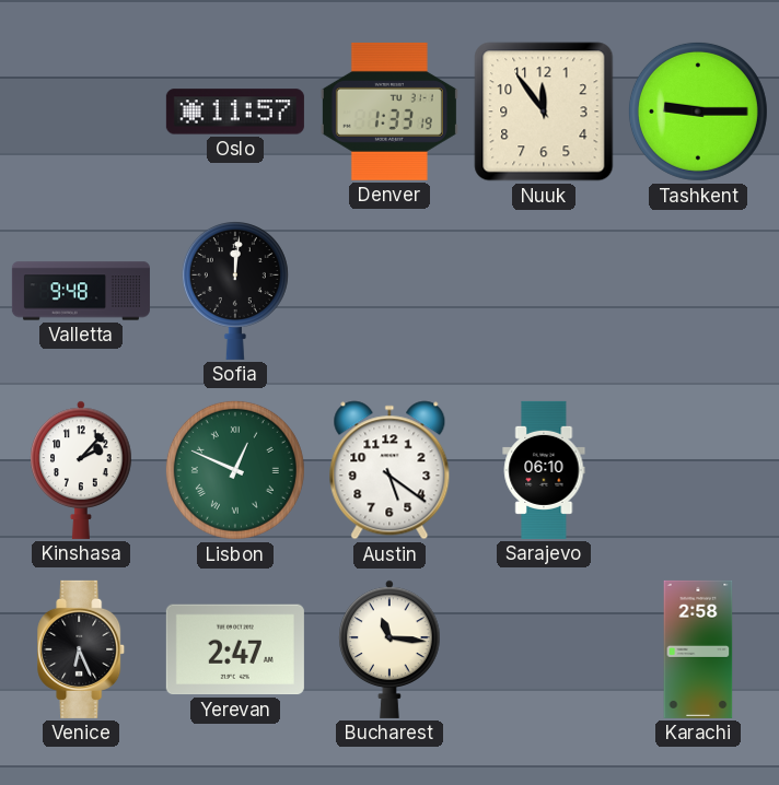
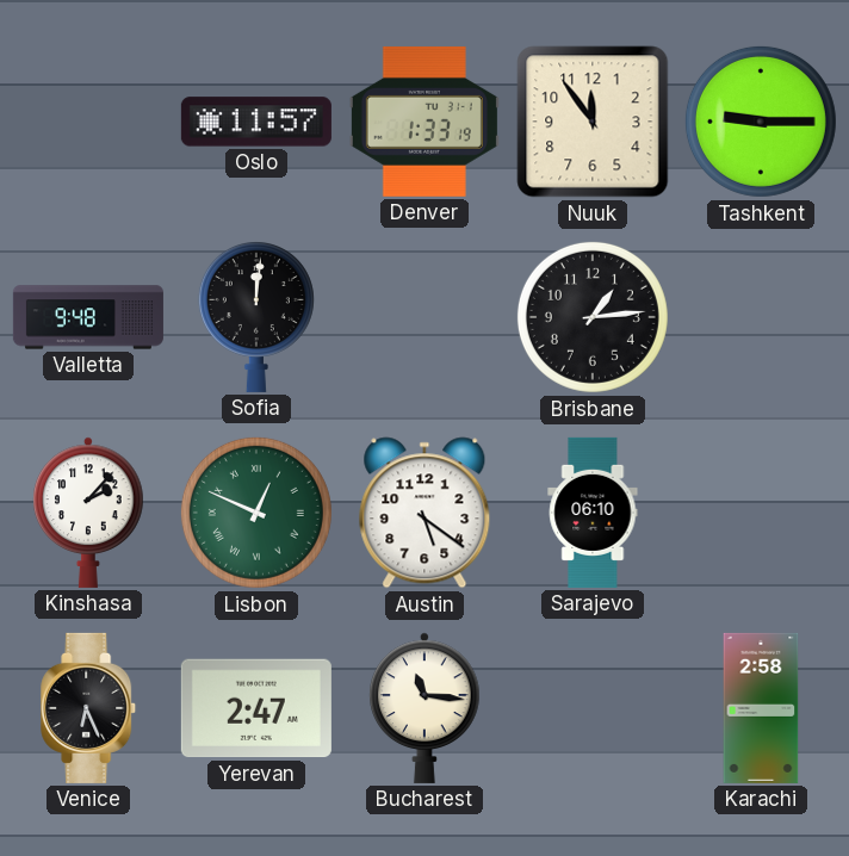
Brisbane: none -> 1:14
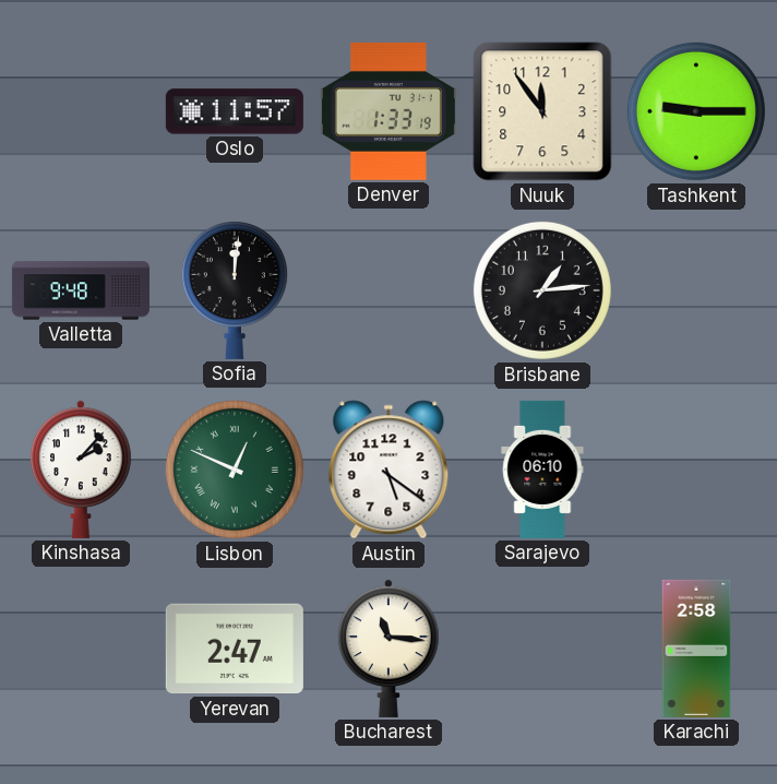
Venice: 6:26 -> none
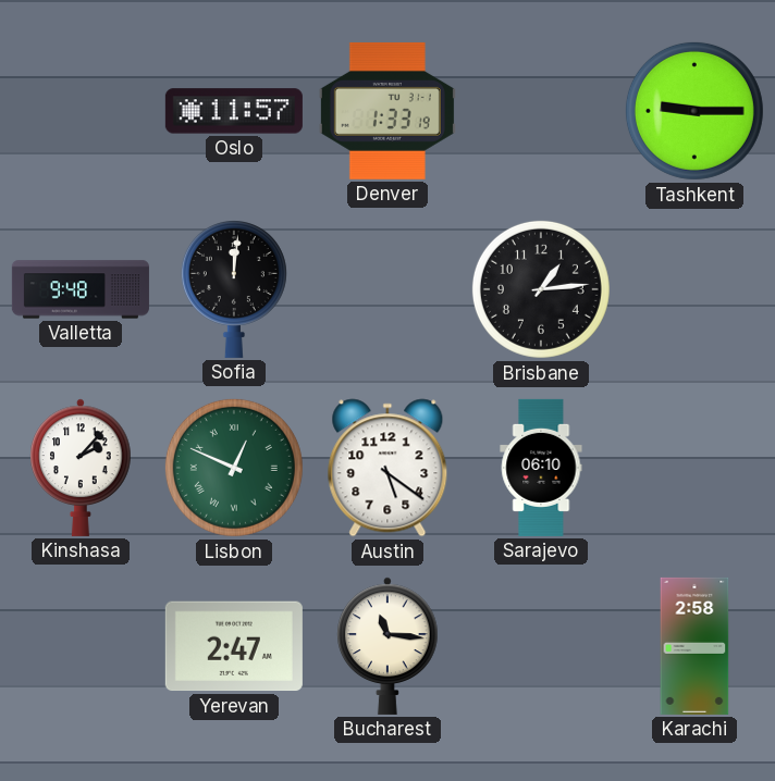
Nuuk: 11:54 -> none
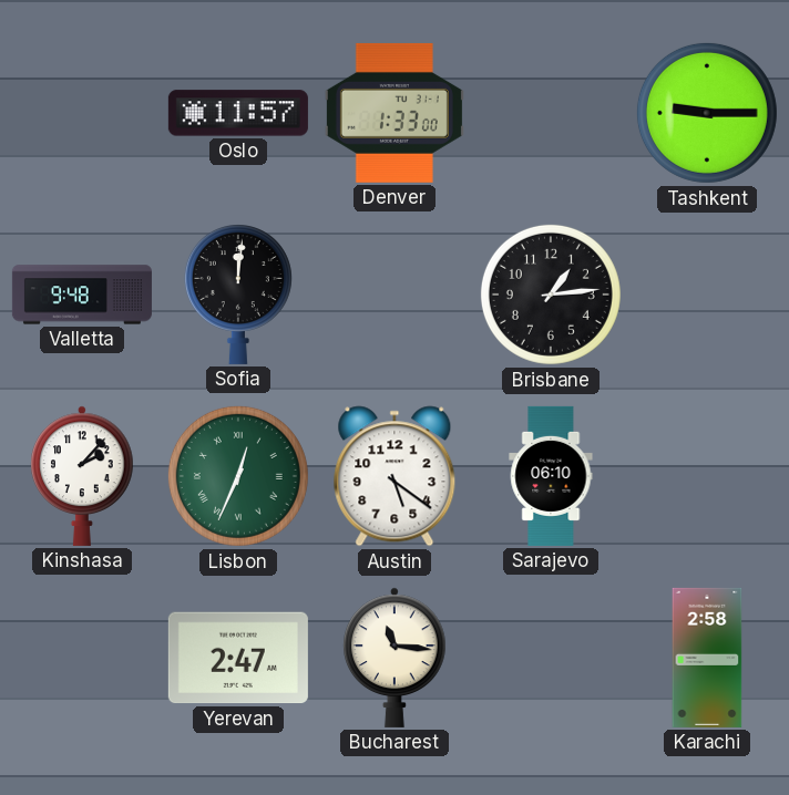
Denver: 1:33:19 -> 1:33:00
Lisbon: 12:49 -> 12:34
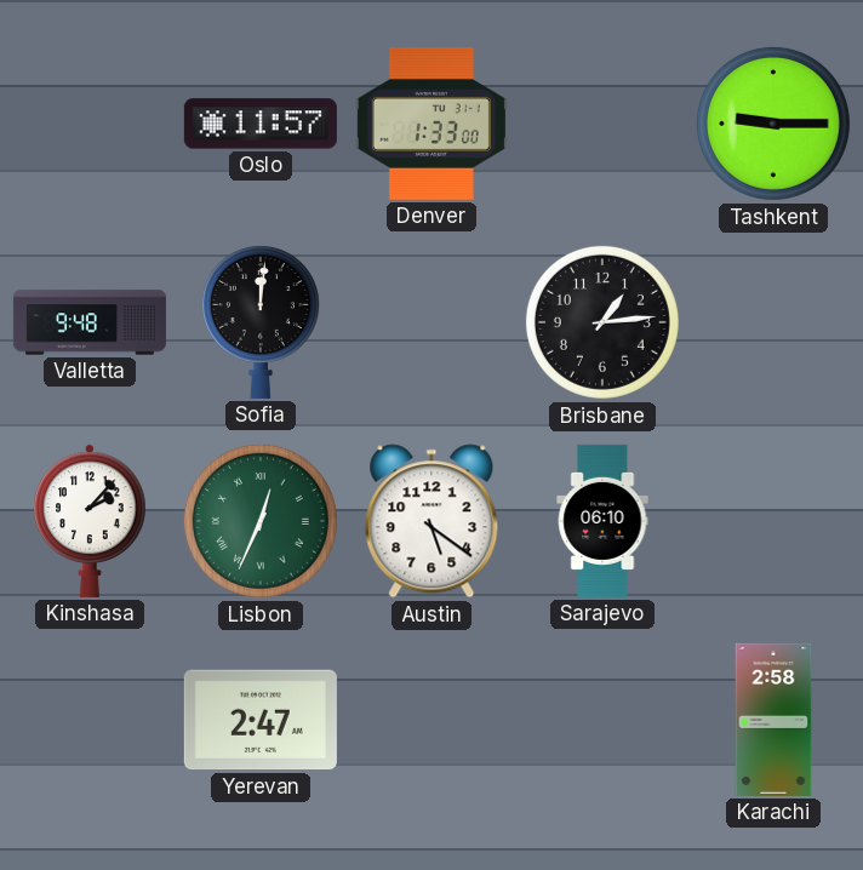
Bucharest: 11:16 -> none
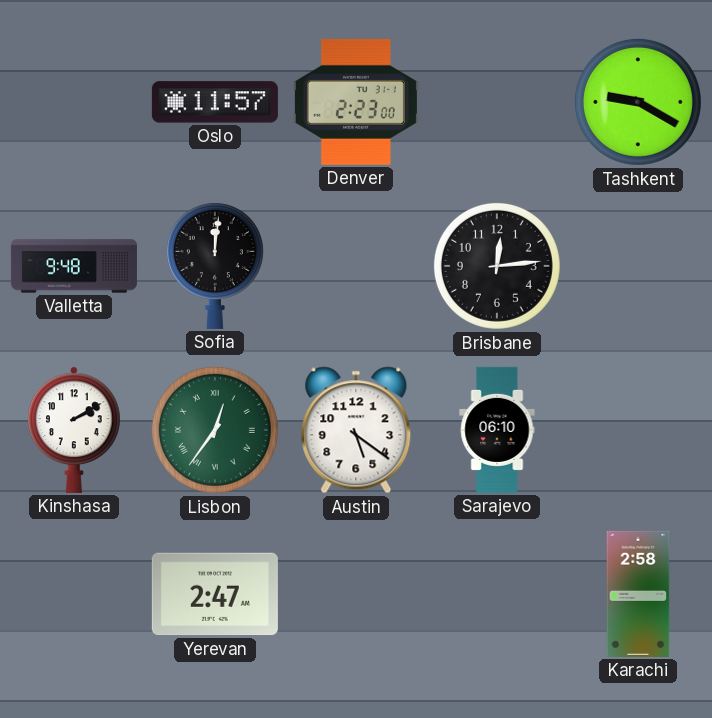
Denver: 1:33 -> 2:23
Tashkent: 9:15 -> 9:20
Brisbane: 1:14 -> 12:14
Kinshasa: 2:07 -> 2:10
Lisbon: 12:34 -> 12:36
